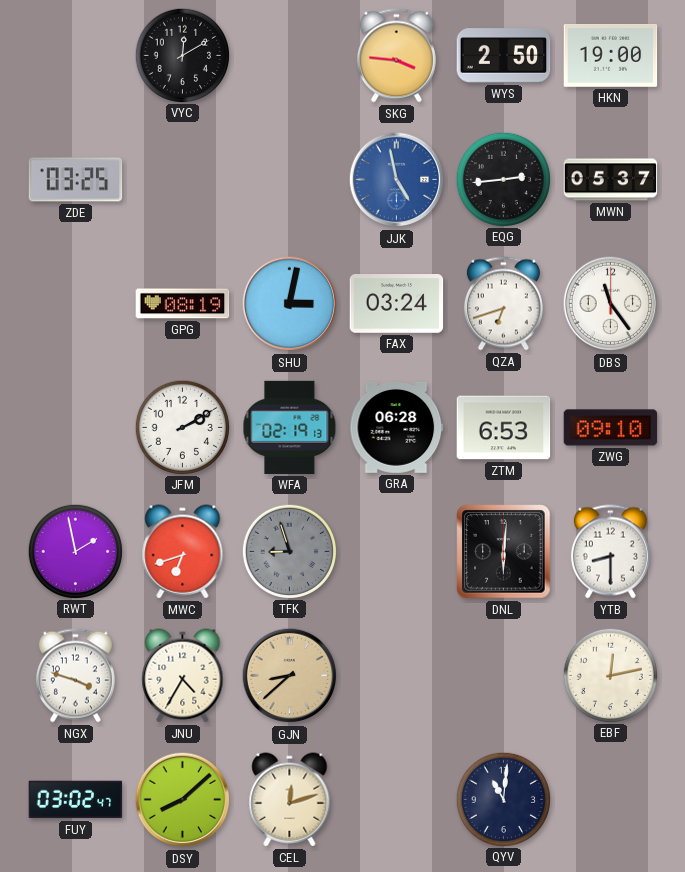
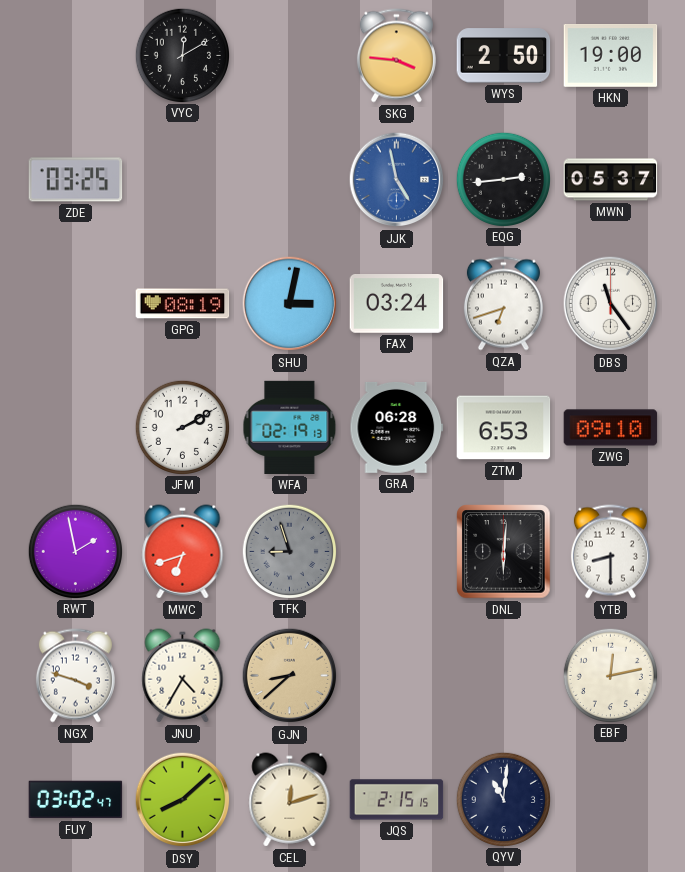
JQS: none -> 2:15
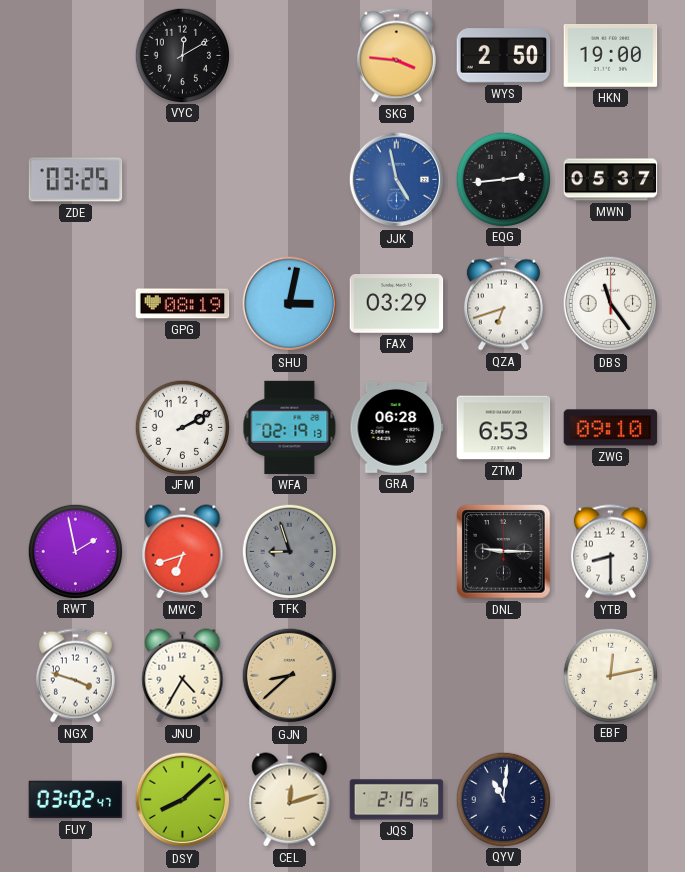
FAX: 03:24 -> 03:29
DNL: 6:01 -> 9:15
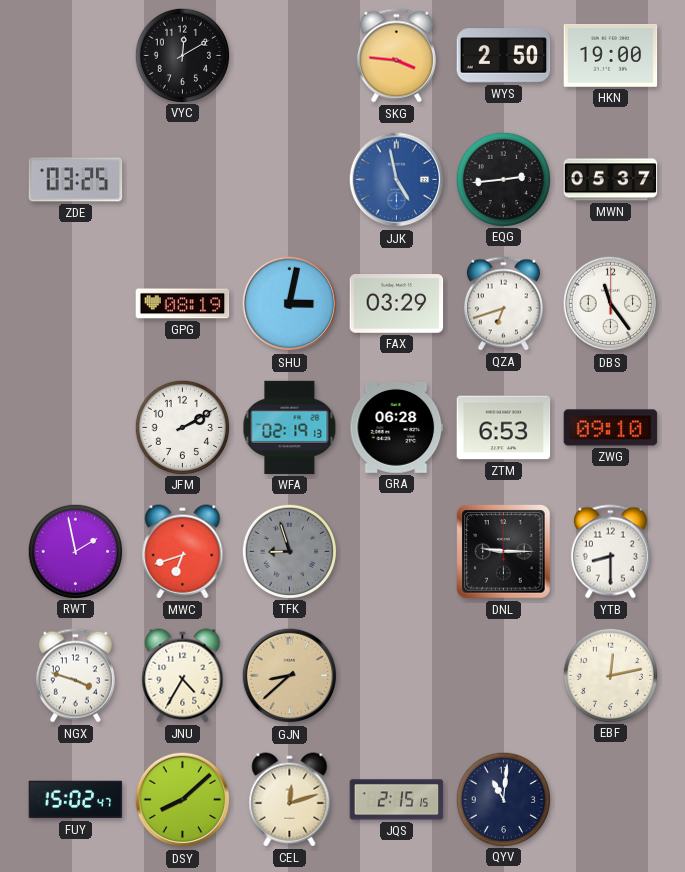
FUY: 03:02 -> 15:02
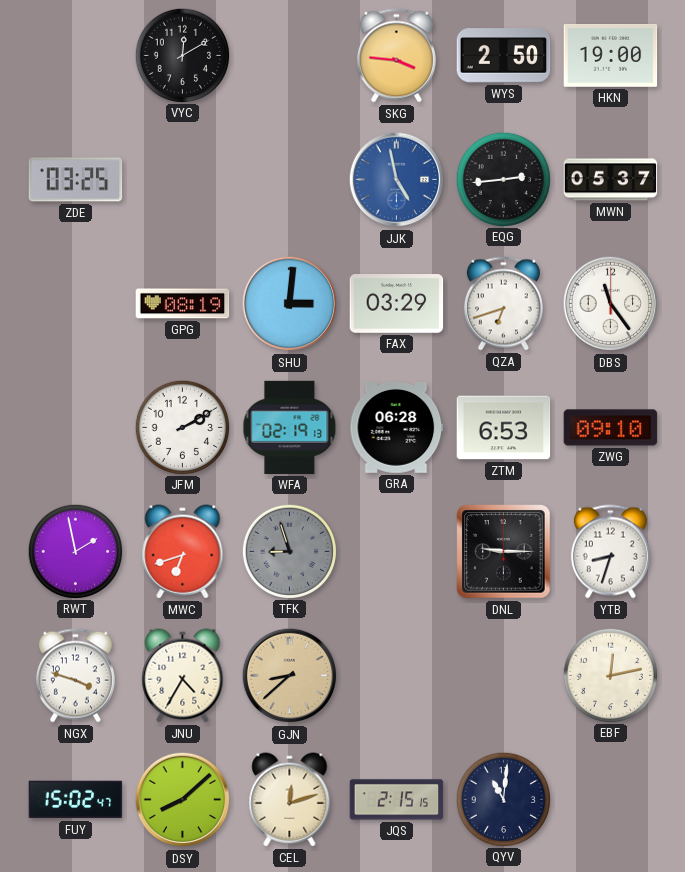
SHU: 3:02 -> 3:01
YTB: 8:30 -> 8:33
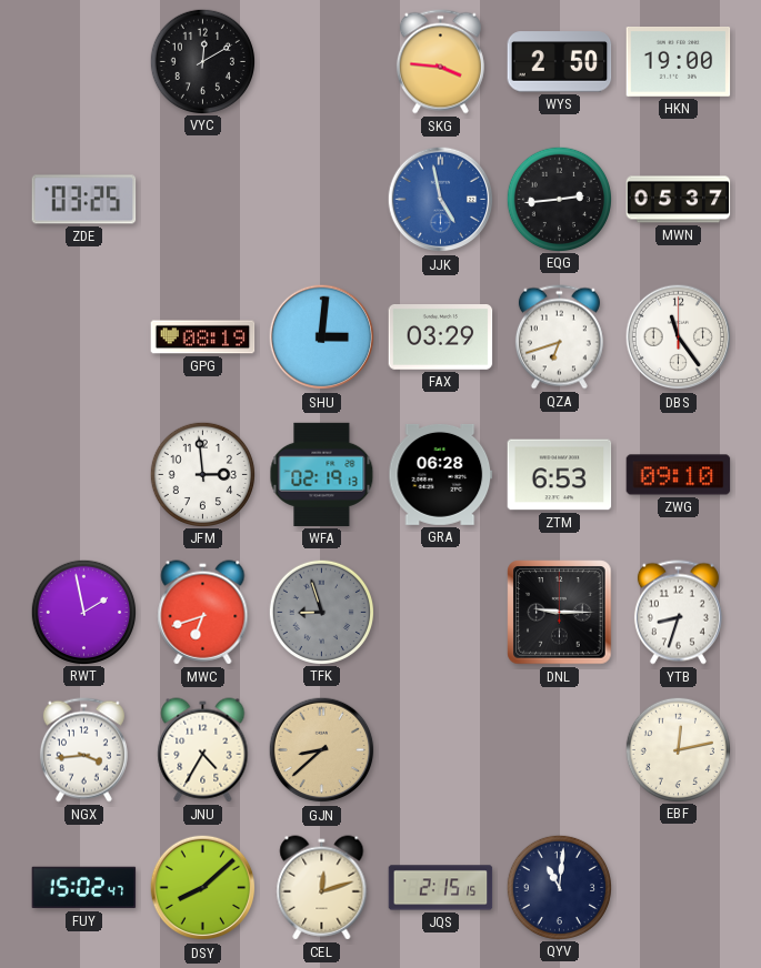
JFM: 2:10 -> 2:59
NGX: 3:48 -> 3:44
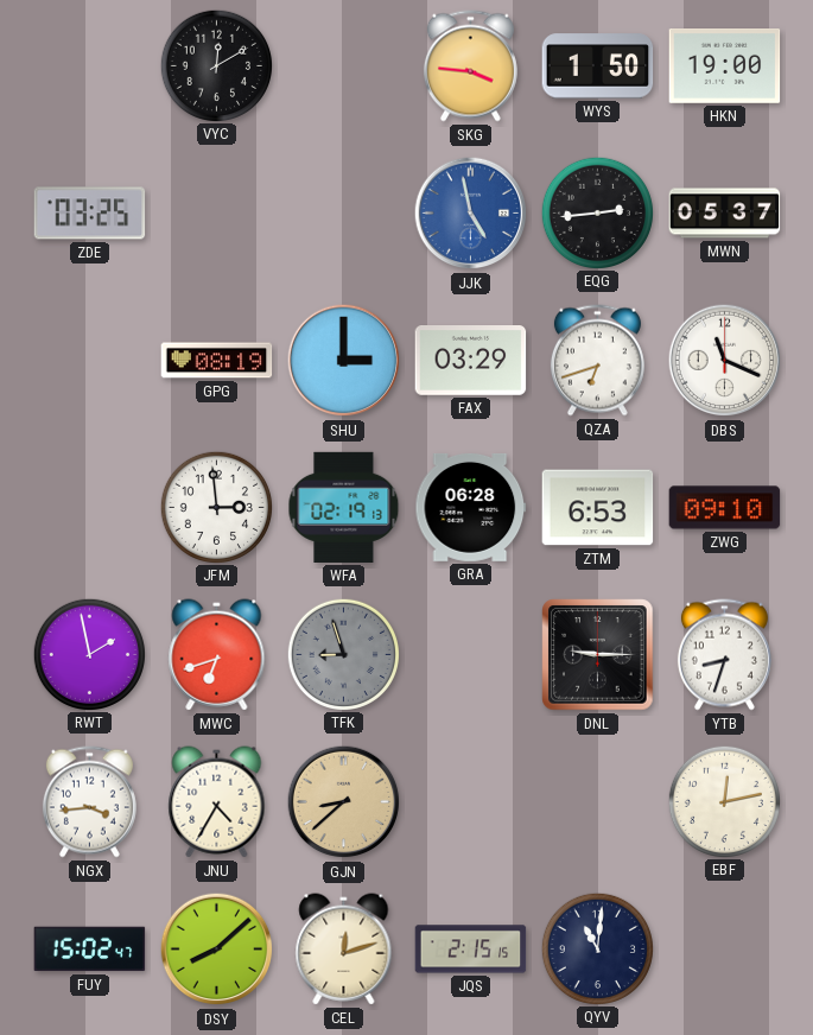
WYS: 2:50 -> 1:50
SHU: 3:01 -> 3:00
DBS: 11:24 -> 11:19
